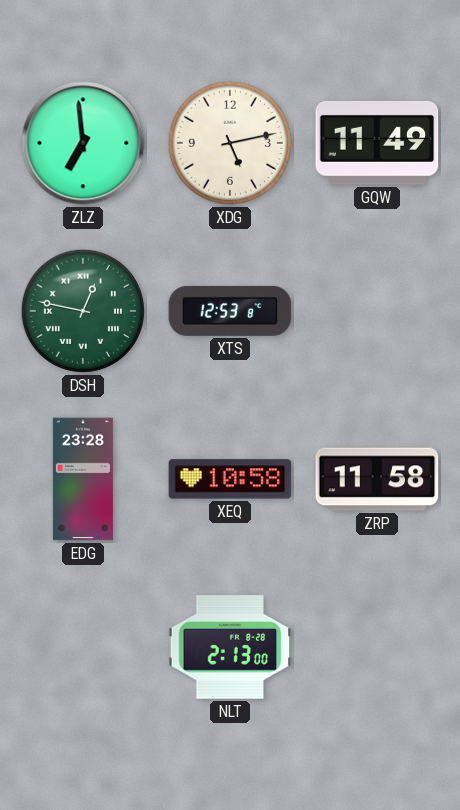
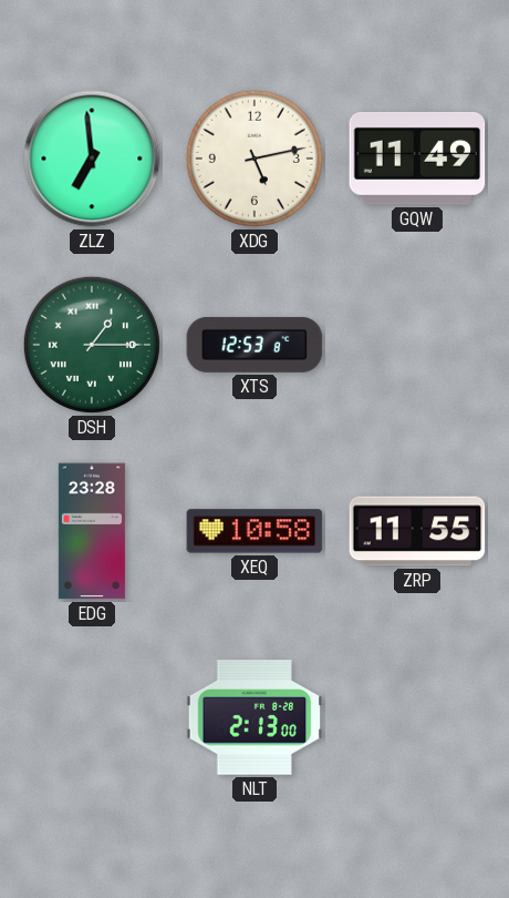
DSH: 12:47 -> 1:15
ZRP: 11:58 -> 11:55
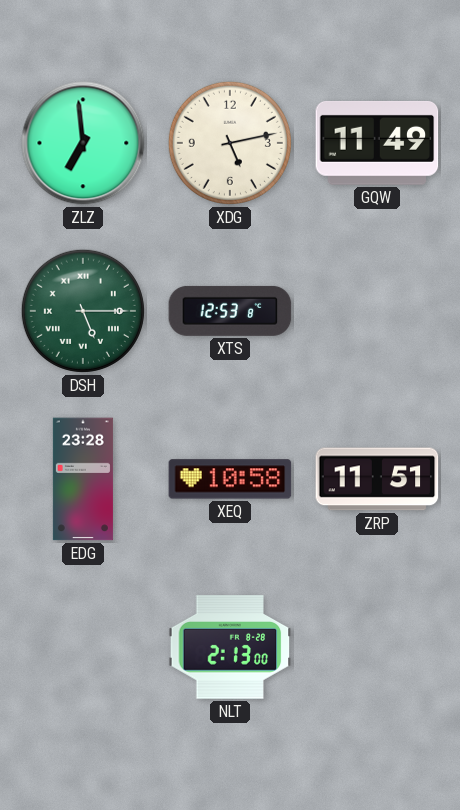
DSH: 1:15 -> 5:15
ZRP: 11:55 -> 11:51
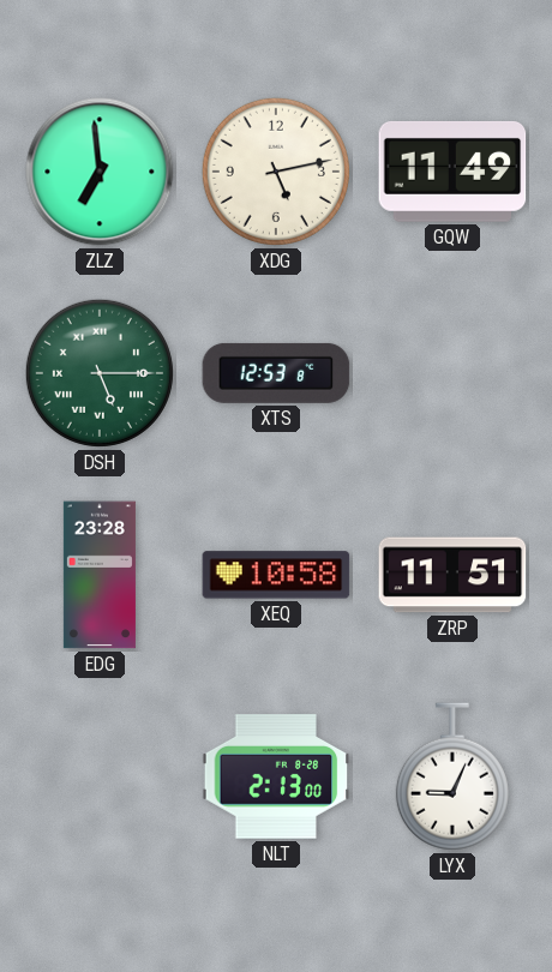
LYX: none -> 9:04
